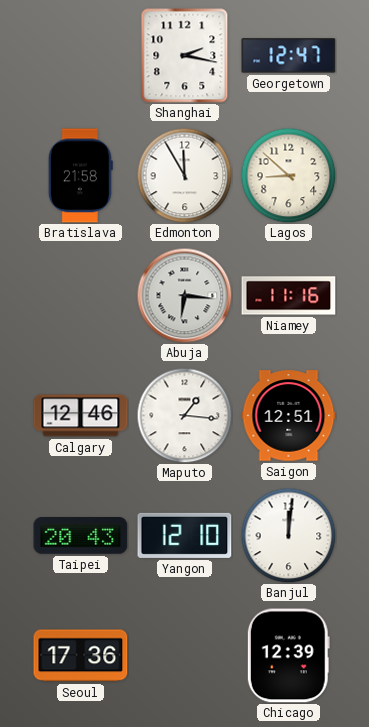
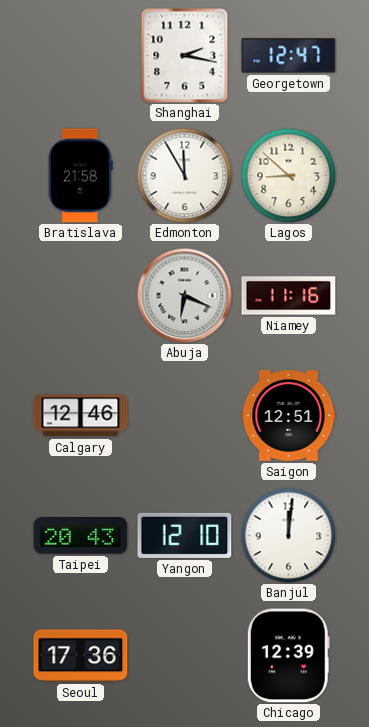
Abuja: 6:16 -> 6:19
Maputo: 1:16 -> none
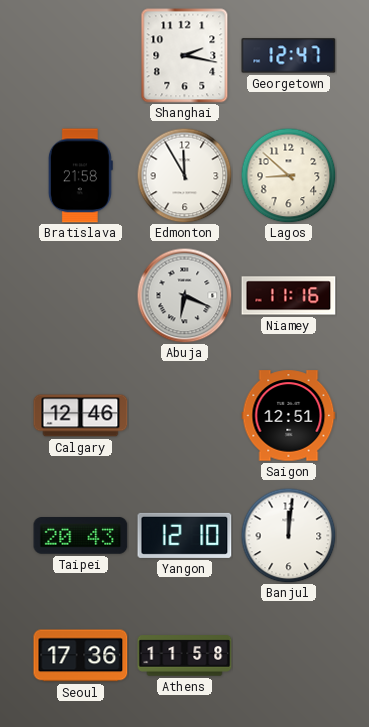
Athens: none -> 11:58
Chicago: 12:39 -> none
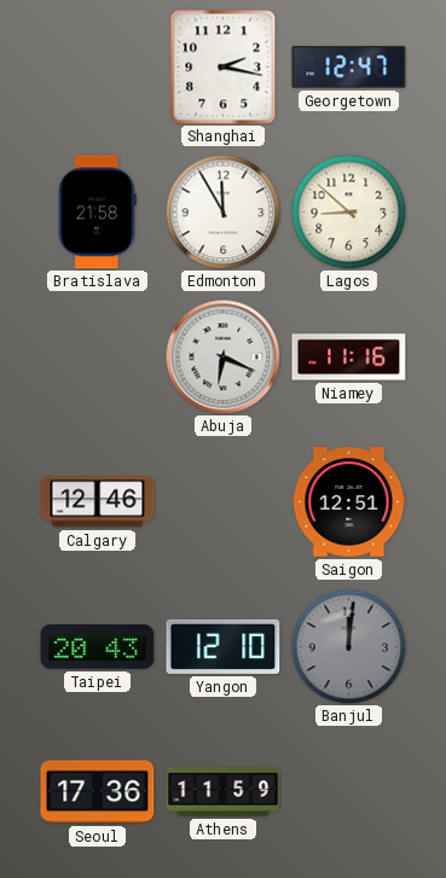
Banjul dial: white -> grey
Athens: 11:58 -> 11:59
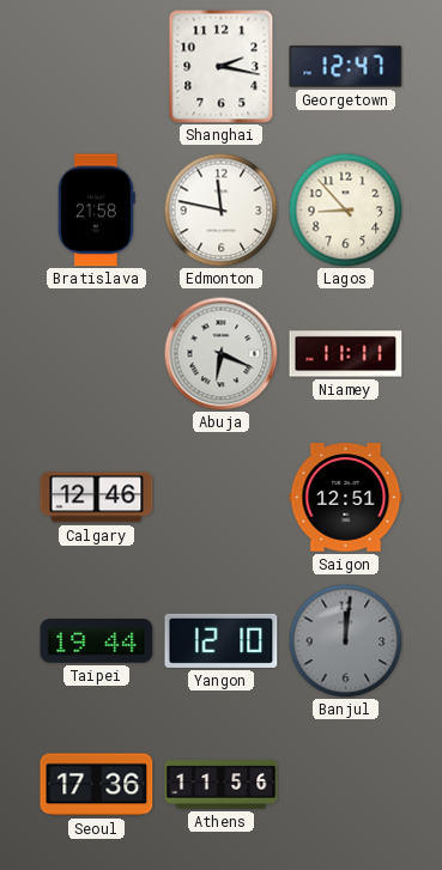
Edmonton: 11:55 -> 11:47
Lagos: 8:52 -> 8:53
Niamey: 11:16 -> 11:11
Taipei: 20:43 -> 19:44
Athens: 11:59 -> 11:56
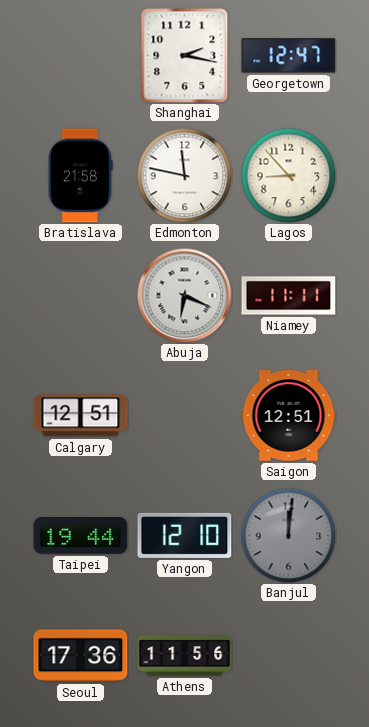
Calgary: 12:46 -> 12:51
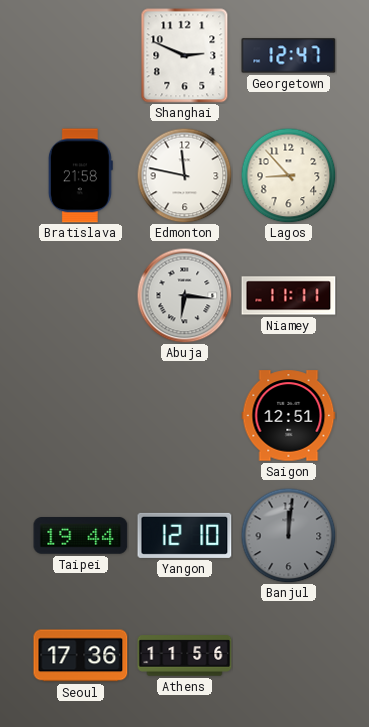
Shanghai: 2:17 -> 2:49
Abuja: 6:19 -> 6:16
Calgary: 12:51 -> none
